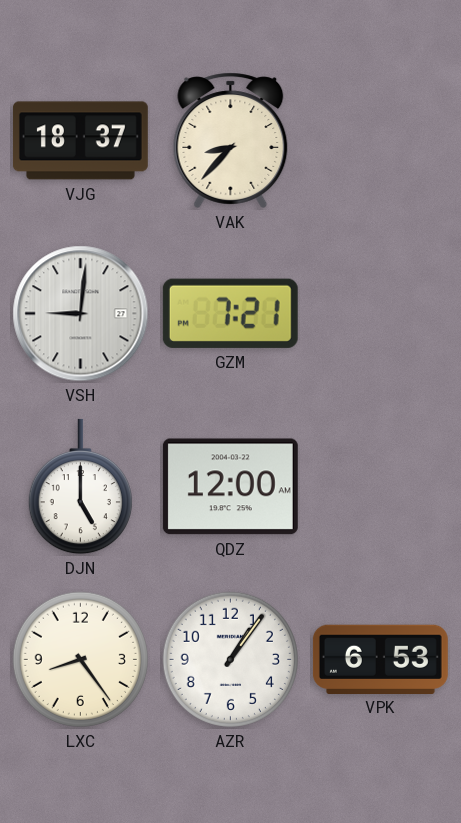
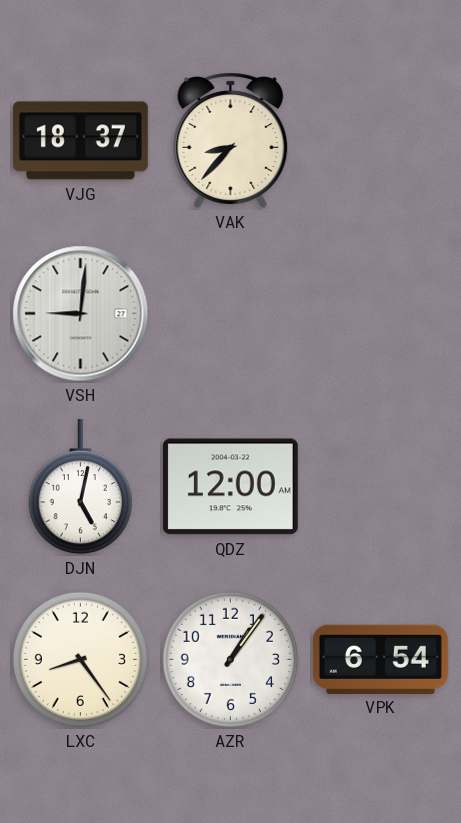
GZM: 7:21 -> none
DJN: 5:00 -> 5:02
VPK: 6:53 -> 6:54
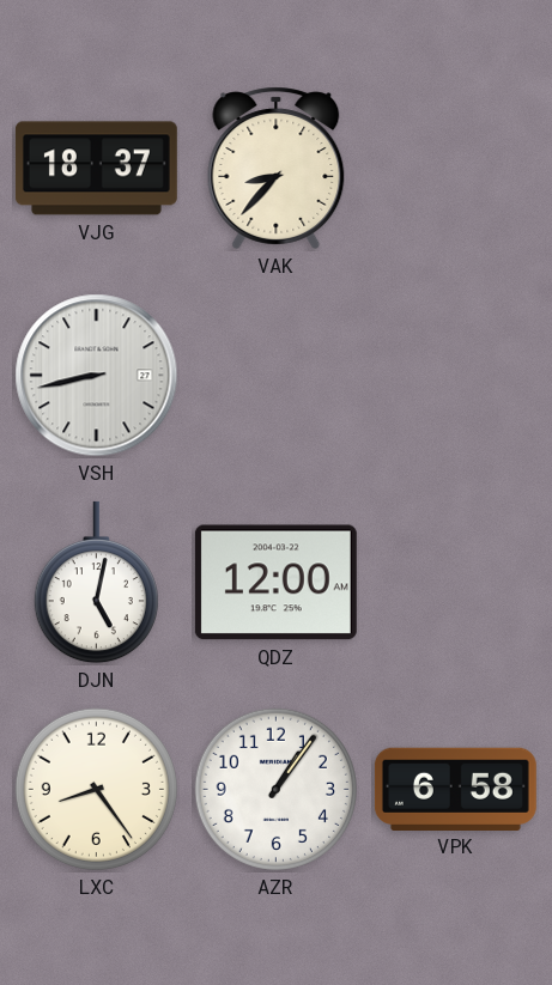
VSH: 9:01 -> 8:43
VPK: 6:54 -> 6:58
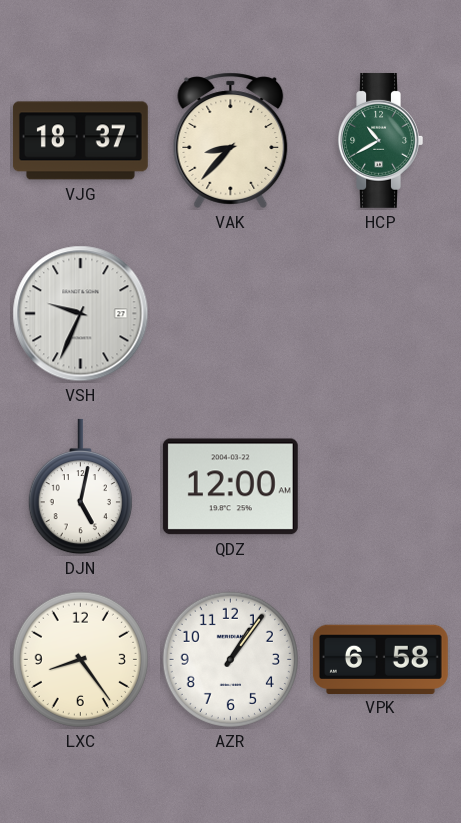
HCP: none -> 10:40
VSH: 8:43 -> 9:34
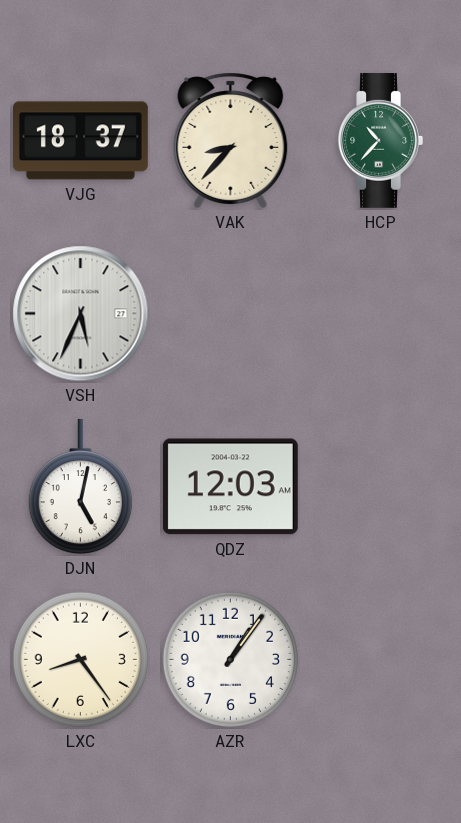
HCP: 10:40 -> 10:37
VSH: 9:34 -> 5:34
QDZ: 12:00 -> 12:03
VPK: 6:58 -> none
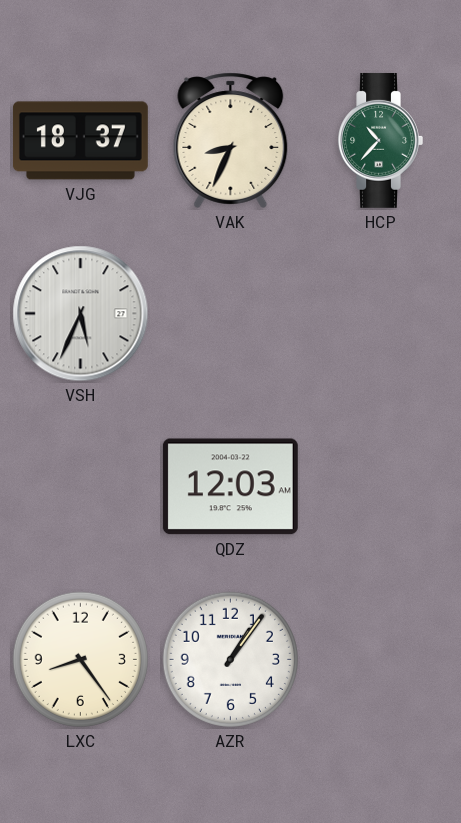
VAK: 8:37 -> 8:34
DJN: 5:02 -> none
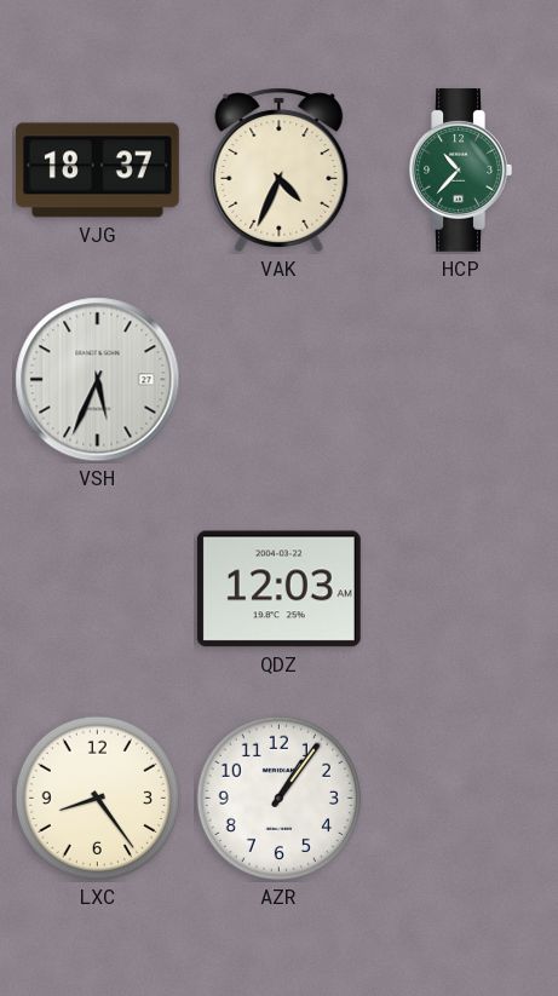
VAK: 8:34 -> 4:34
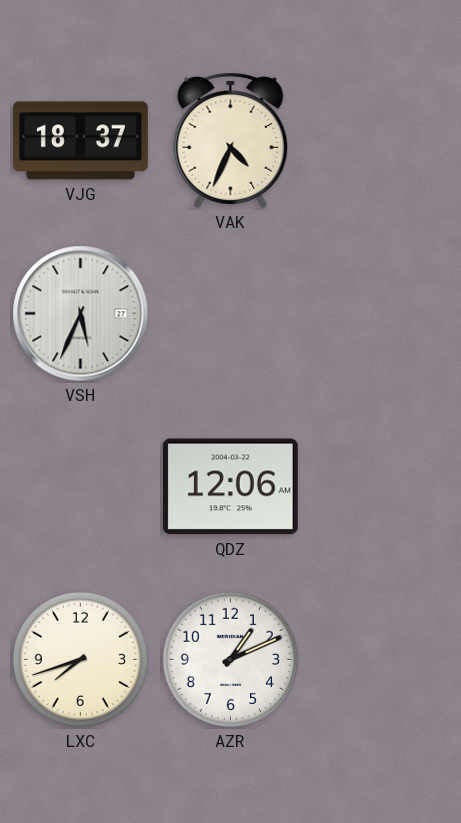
HCP: 10:37 -> none
QDZ: 12:03 -> 12:06
LXC: 8:24 -> 7:42
AZR: 1:06 -> 1:11
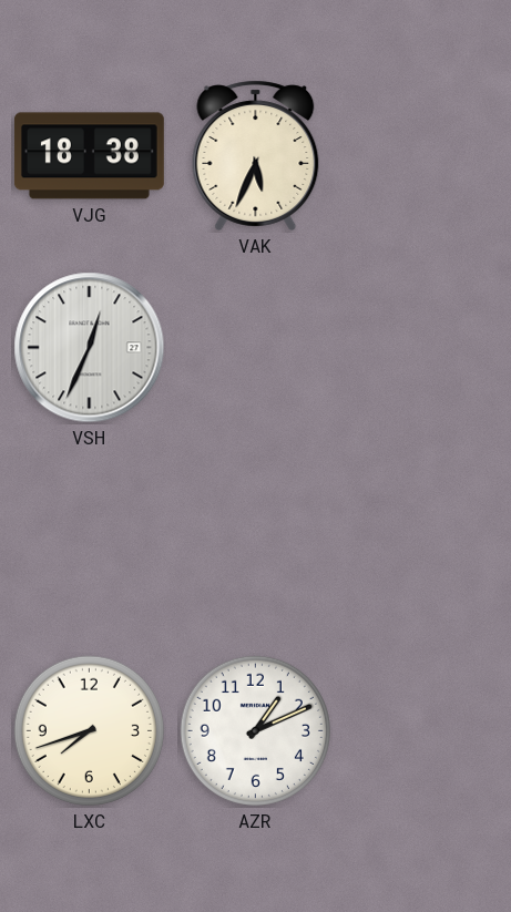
VJG: 18:37 -> 18:38
VAK: 4:34 -> 5:34
VSH: 5:34 -> 12:34
QDZ: 12:06 -> none
